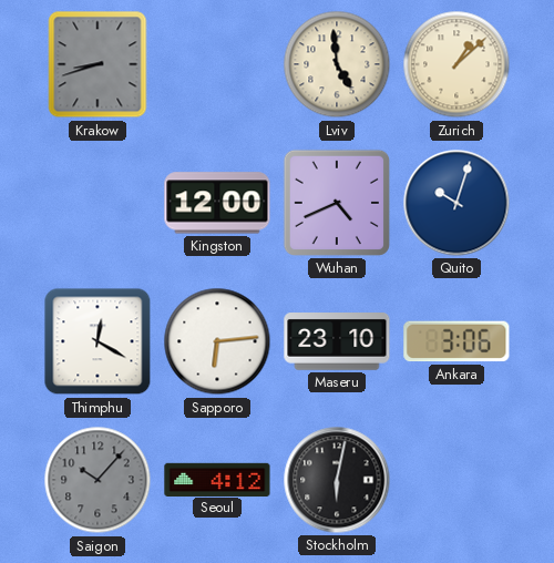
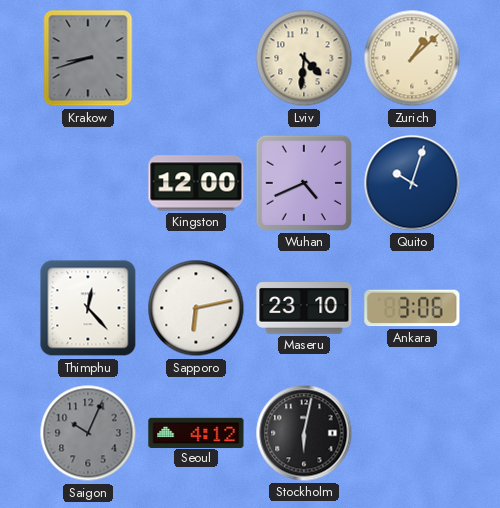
Lviv: 4:59 -> 4:31
Thimphu: 12:20 -> 12:23
Sapporo: 6:14 -> 6:13
Saigon: 10:07 -> 10:04
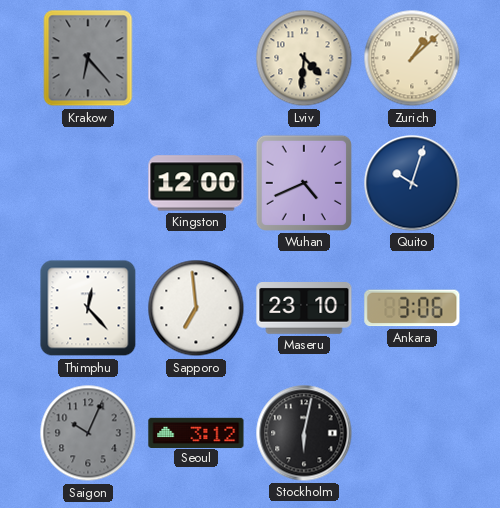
Krakow: 8:42 -> 6:23
Sapporo: 6:13 -> 6:59
Seoul: 4:12 -> 3:12
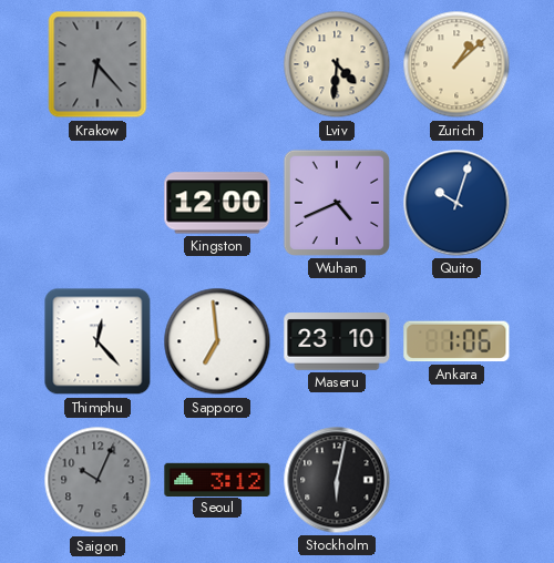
Ankara: 3:06 -> 1:06
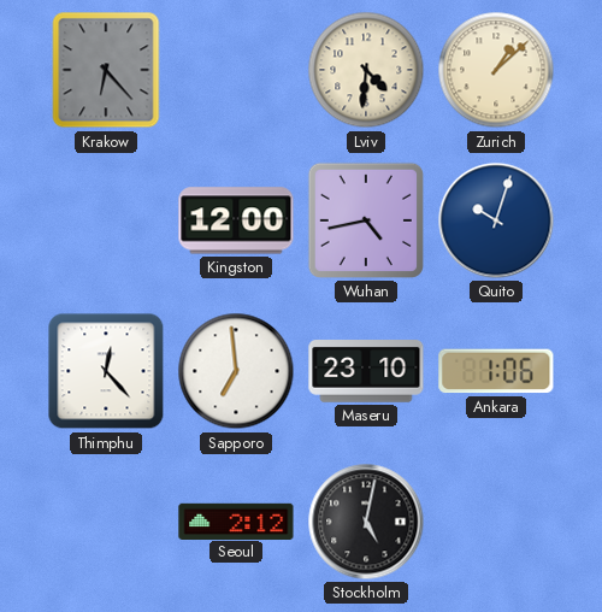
Wuhan: 4:41 -> 4:43
Saigon: 10:04 -> none
Seoul: 3:12 -> 2:12
Stockholm: 6:02 -> 5:02
